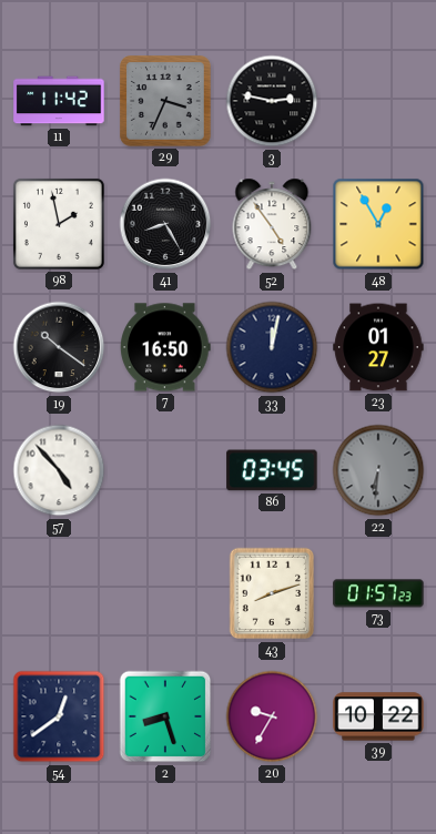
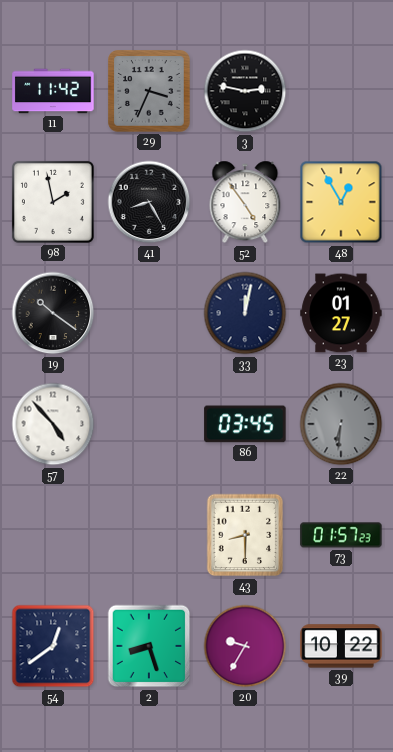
7: 16:50 -> none
43: 8:12 -> 8:30
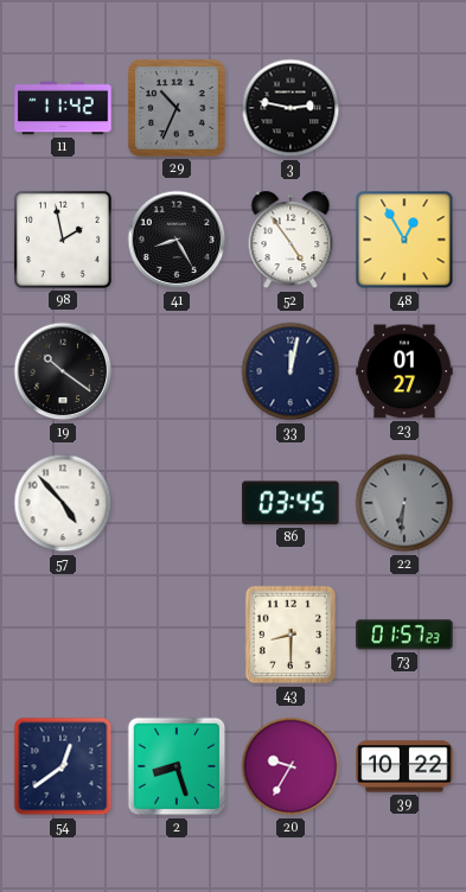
29: 3:34 -> 10:34
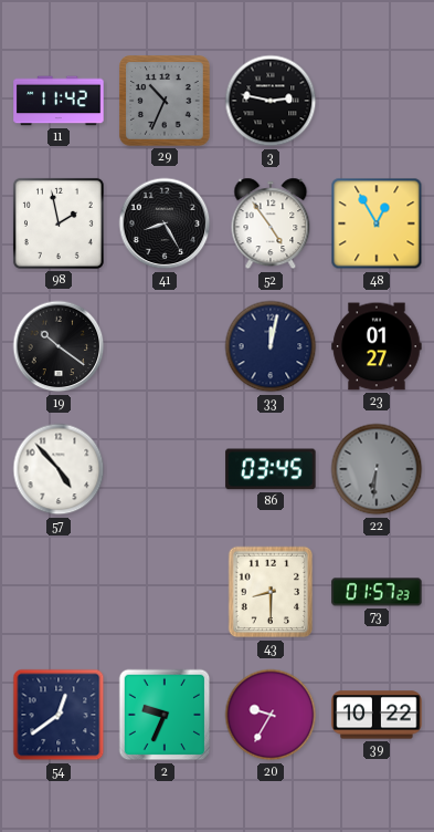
2: 8:27 -> 9:34
